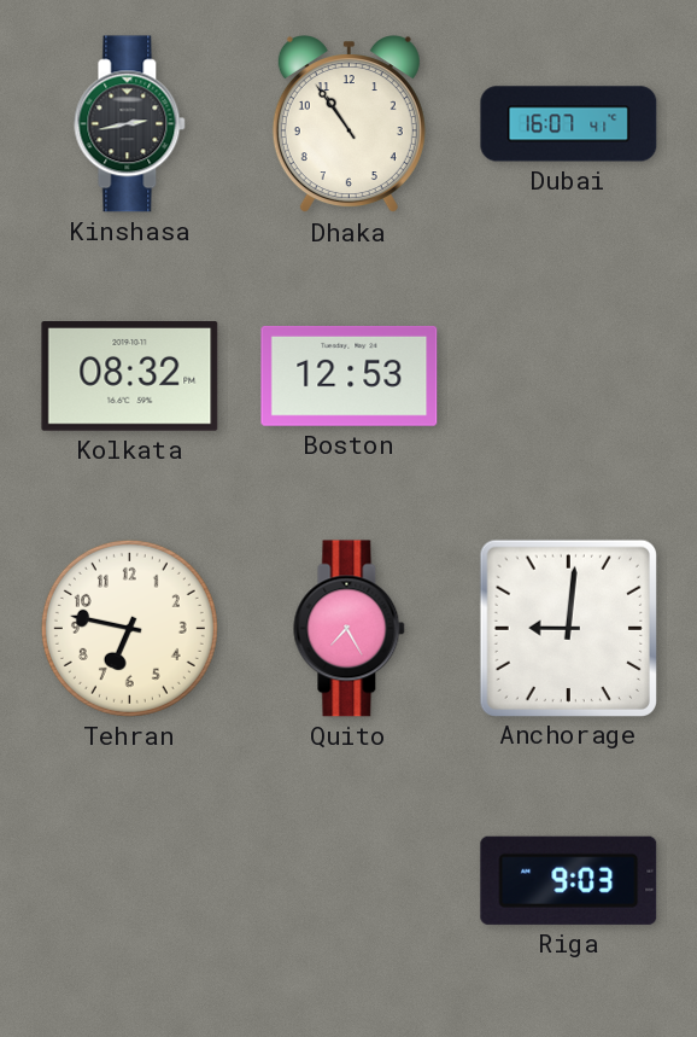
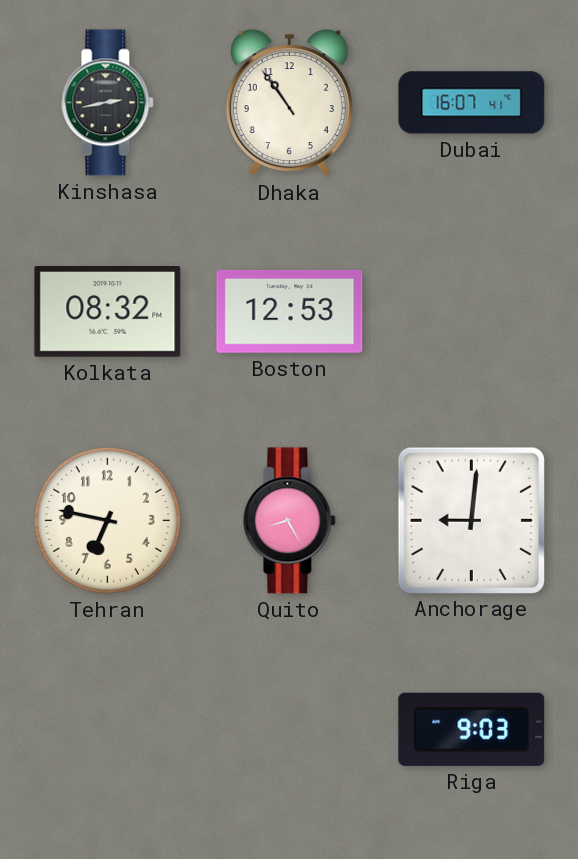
Quito: 7:25 -> 8:25
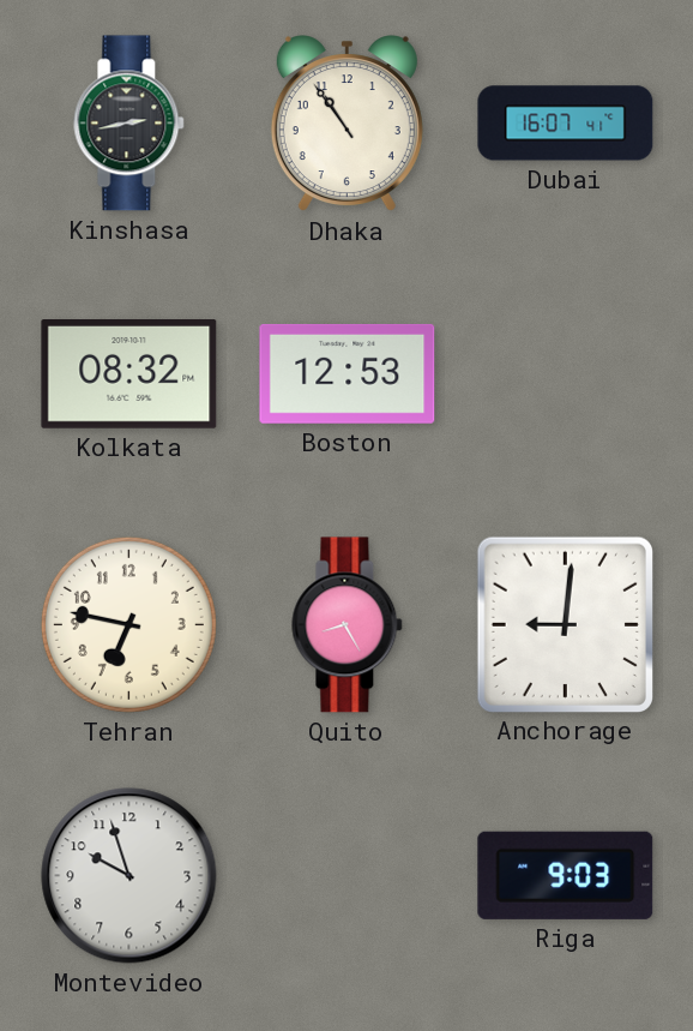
Montevideo: none -> 9:57
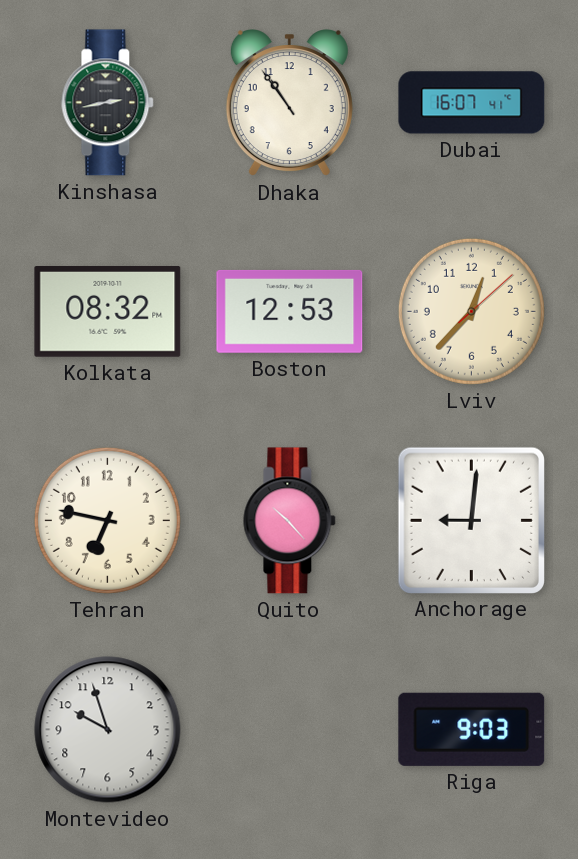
Lviv: none -> 12:37
Quito: 8:25 -> 10:23
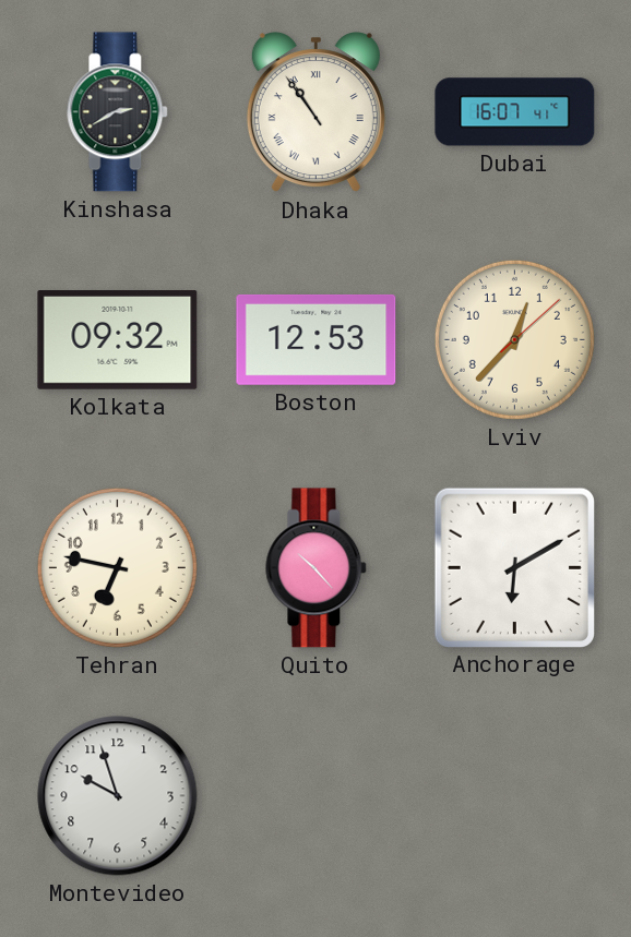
Kinshasa: 2:43 -> 2:40
Dhaka numerals: Arabic -> Roman
Kolkata: 08:32 -> 09:32
Anchorage: 9:01 -> 6:10
Riga: 9:03 -> none
